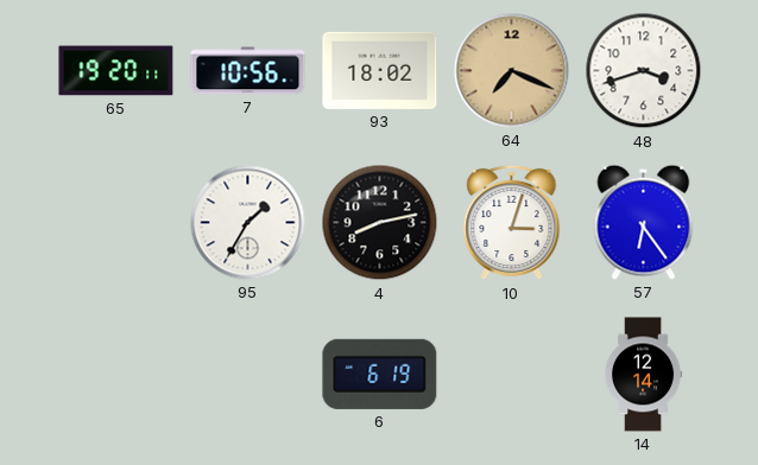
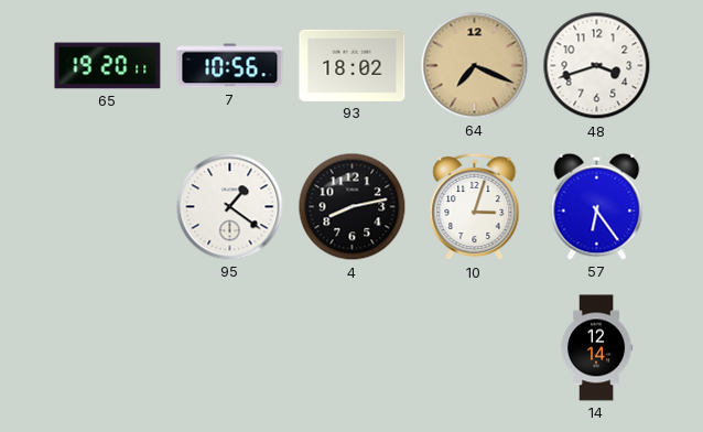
95: 1:35 -> 1:21
6: 6:19 -> none
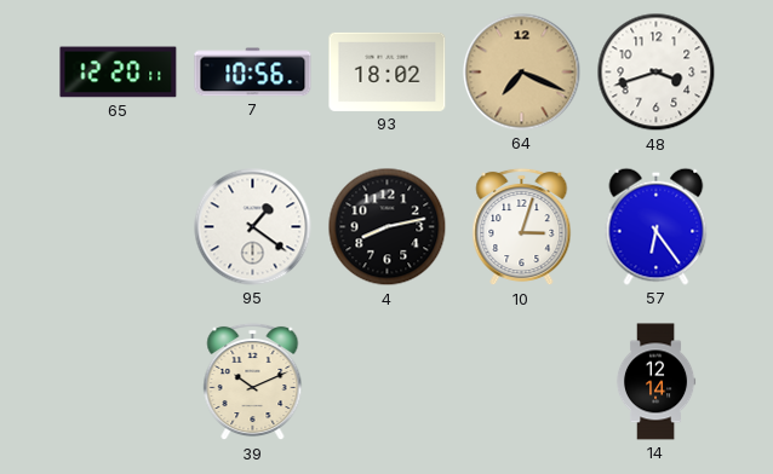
65: 19:20 -> 12:20
39: none -> 10:11
